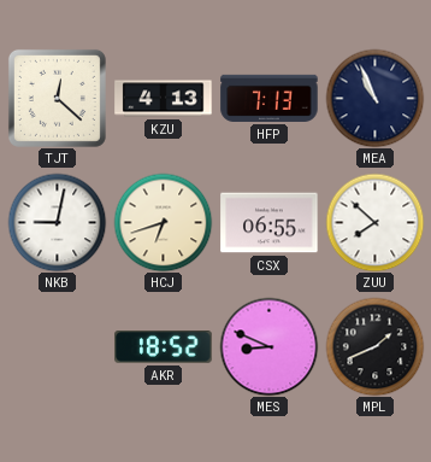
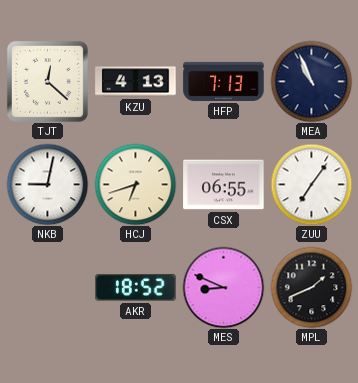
ZUU: 7:52 -> 7:06
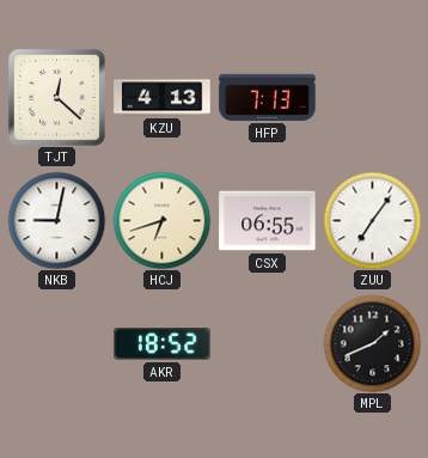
MEA: 10:56 -> none
MES: 8:49 -> none
